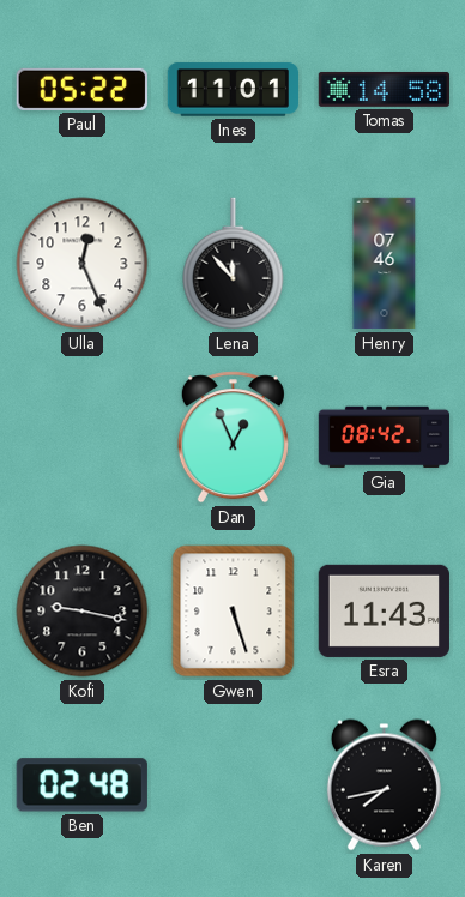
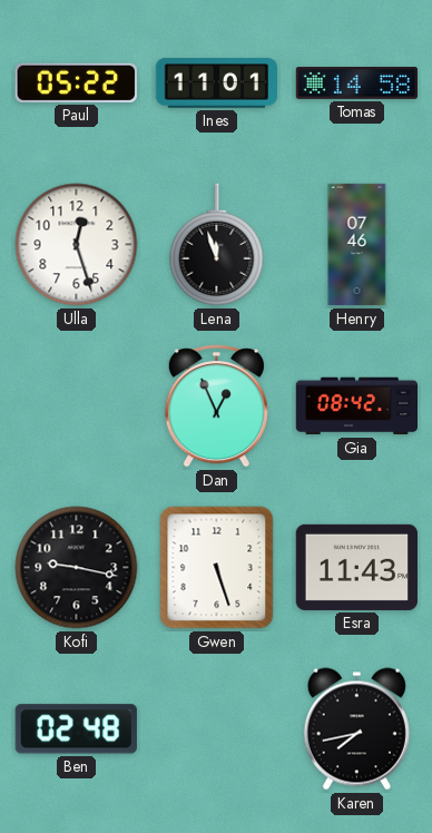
Ulla: 12:26 -> 12:27
Lena: 11:53 -> 11:57
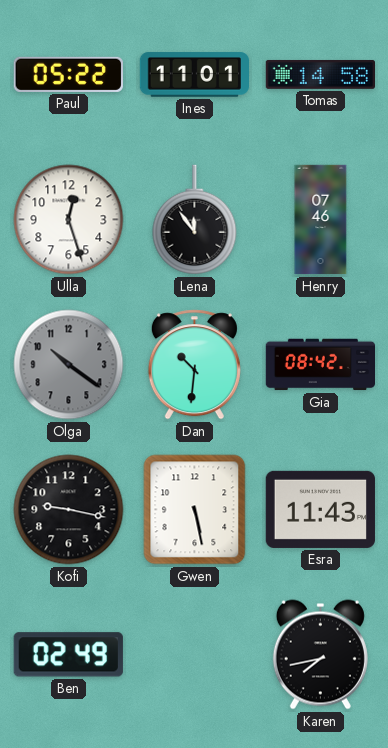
Lena: 11:57 -> 11:54
Olga: none -> 10:21
Dan: 12:56 -> 10:31
Gwen: 5:27 -> 5:28
Ben: 02:48 -> 02:49
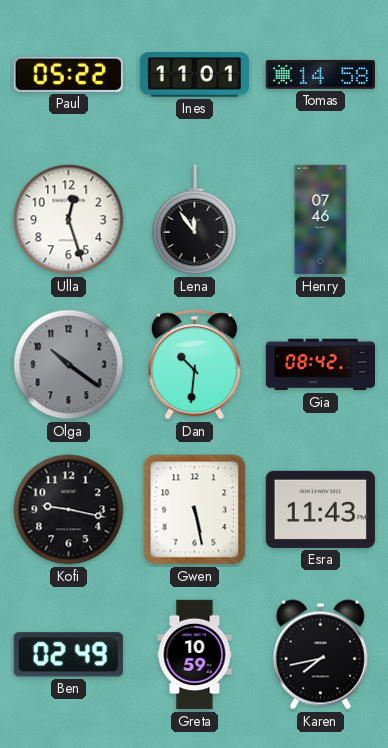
Greta: none -> 10:59
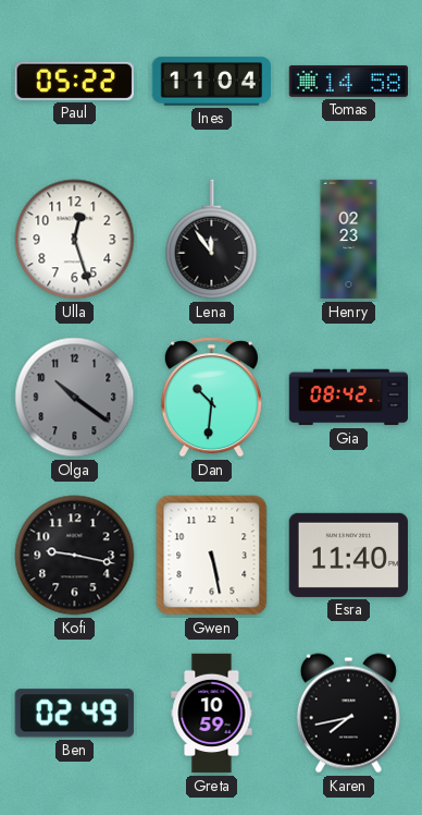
Ines: 11:01 -> 11:04
Henry: 07:46 -> 02:23
Esra: 11:43 -> 11:40
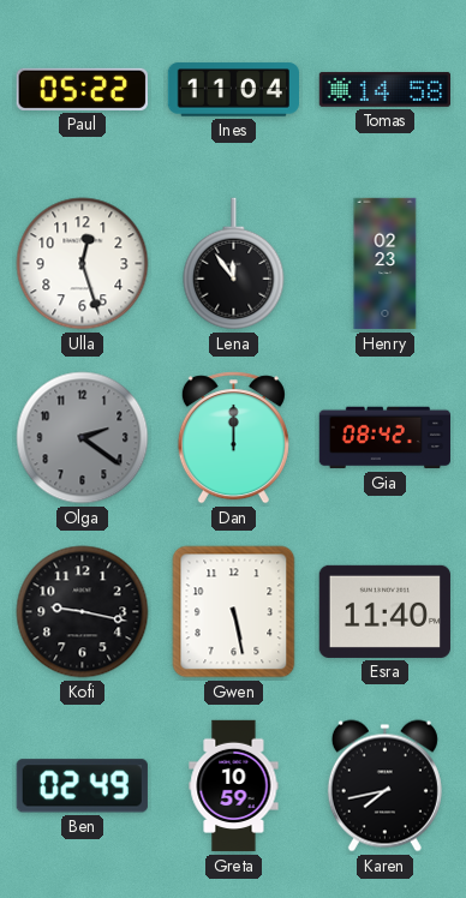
Olga: 10:21 -> 2:21
Dan: 10:31 -> 12:00
